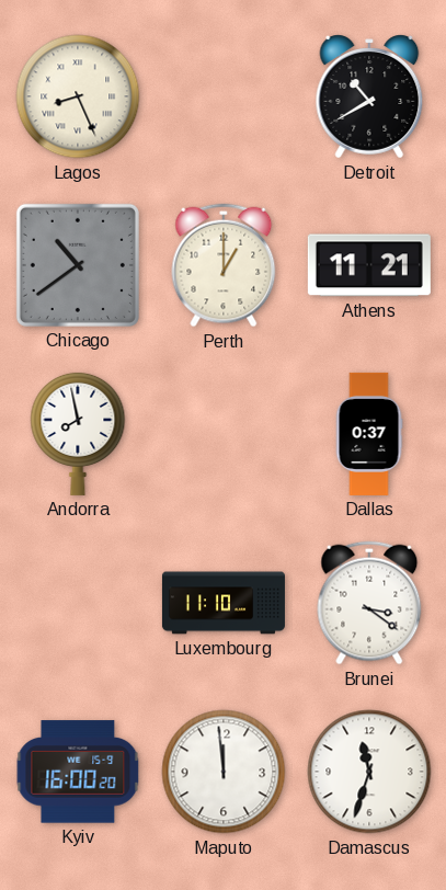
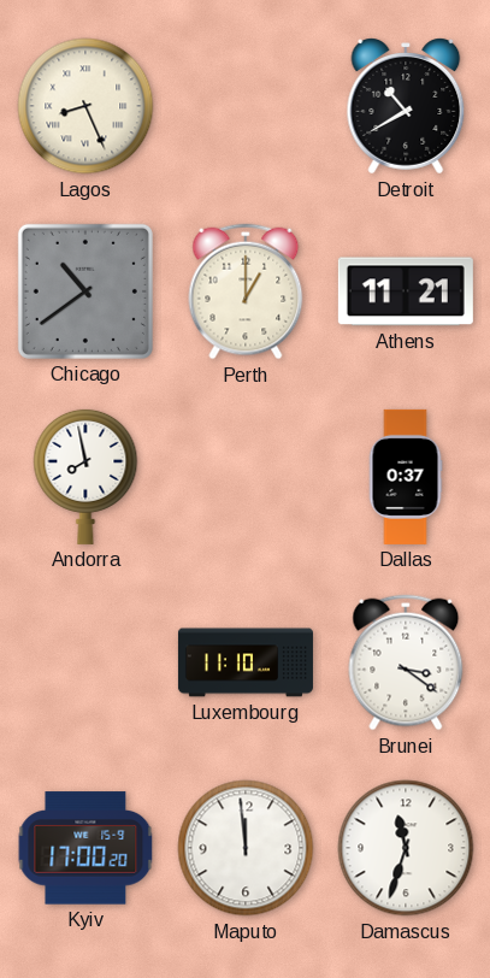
Kyiv: 16:00 -> 17:00
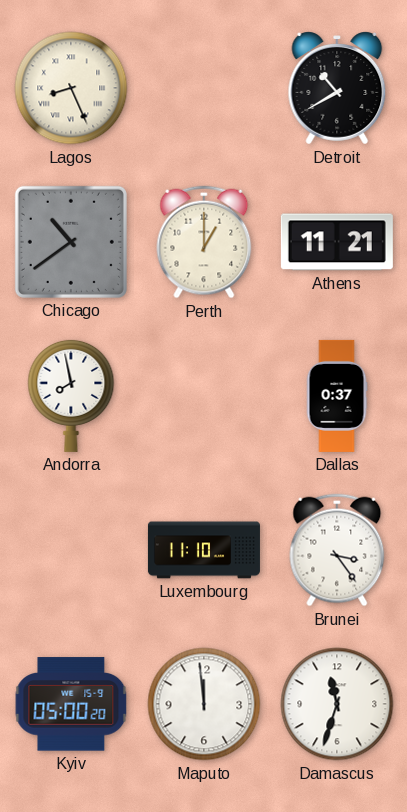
Brunei: 3:21 -> 3:24
Kyiv: 17:00 -> 05:00
